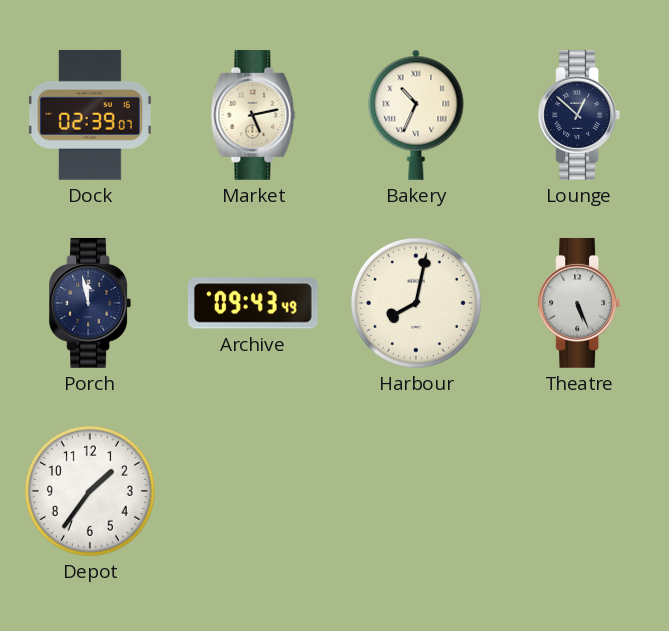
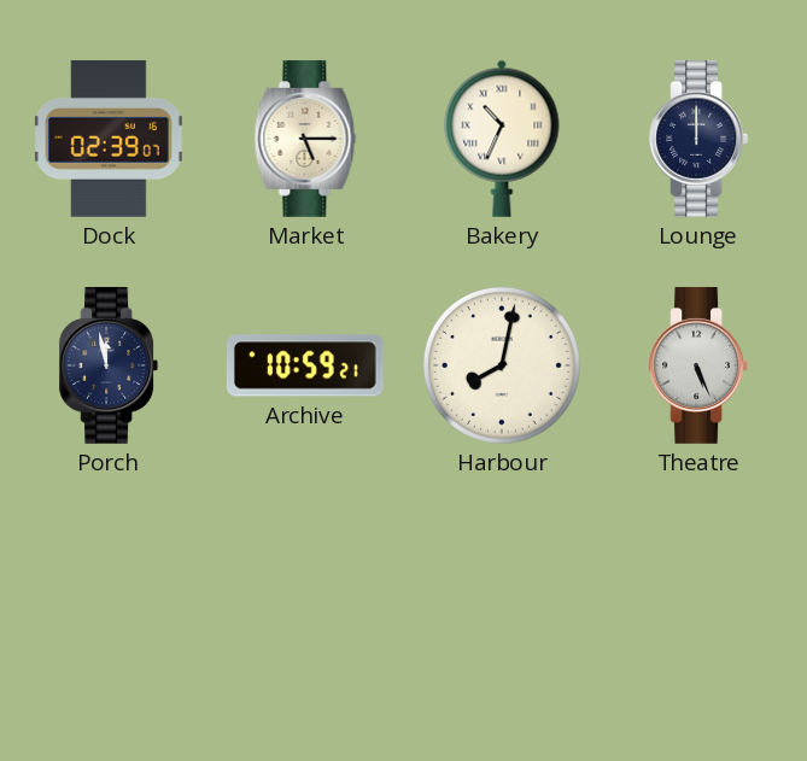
Market: 5:13 -> 5:15
Lounge: 12:52 -> 12:00
Archive: 09:43 -> 10:59
Depot: 1:36 -> none
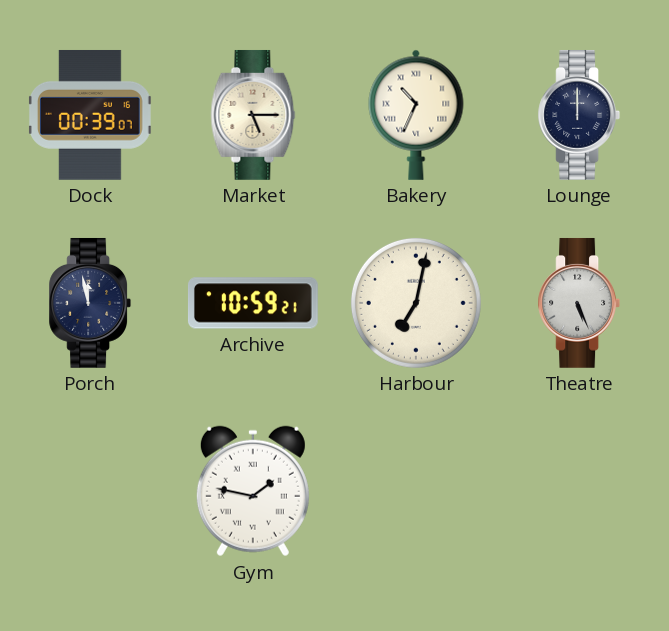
Dock: 02:39 -> 00:39
Harbour: 8:02 -> 7:02
Gym: none -> 1:47
